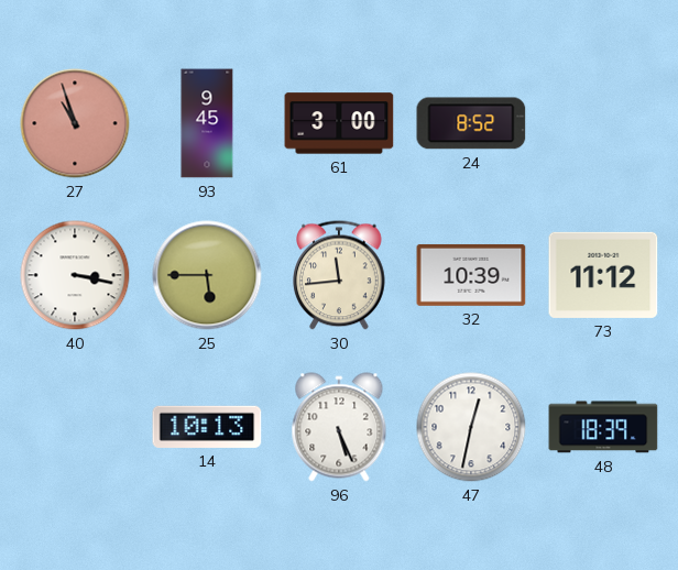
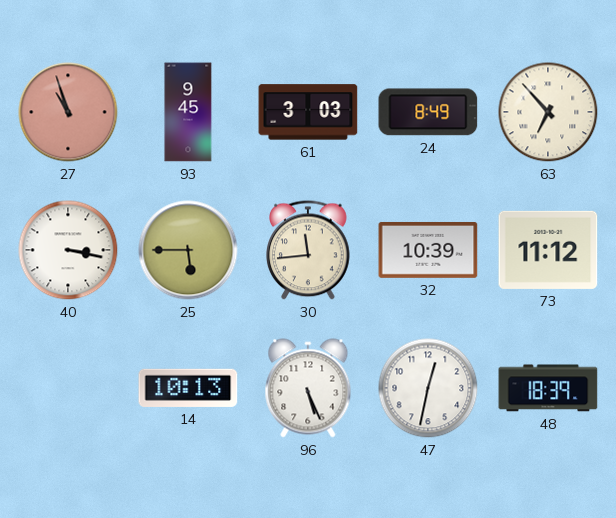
61: 3:00 -> 3:03
24: 8:52 -> 8:49
63: none -> 6:53
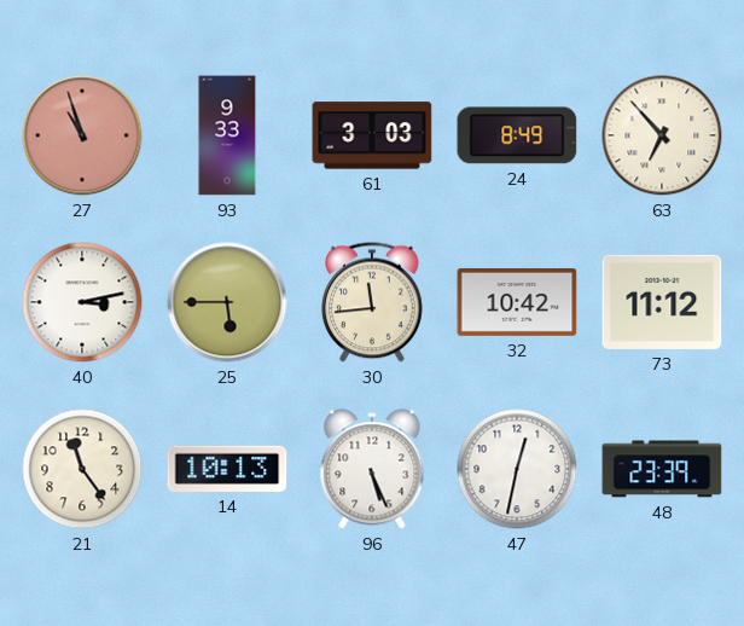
93: 9:45 -> 9:33
40: 3:17 -> 3:13
32: 10:39 -> 10:42
21: none -> 11:24
48: 18:39 -> 23:39
